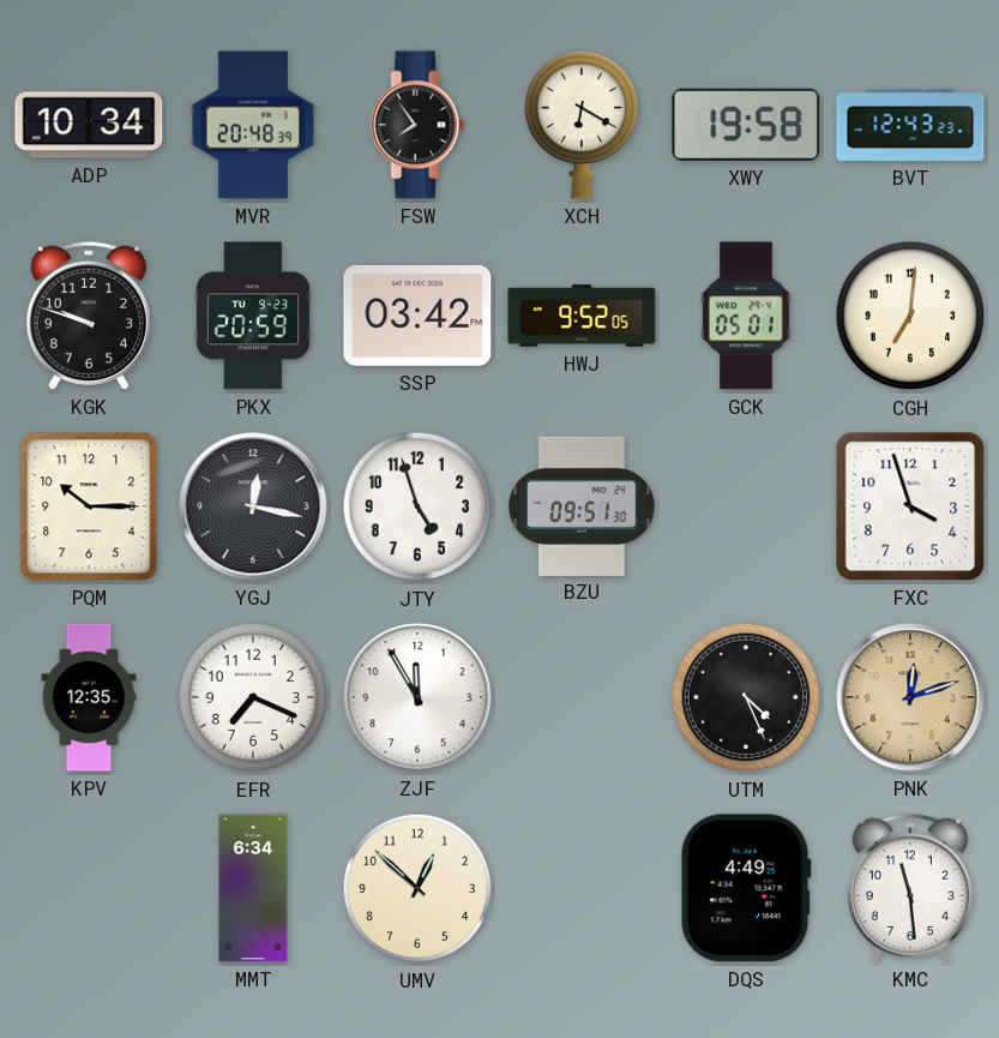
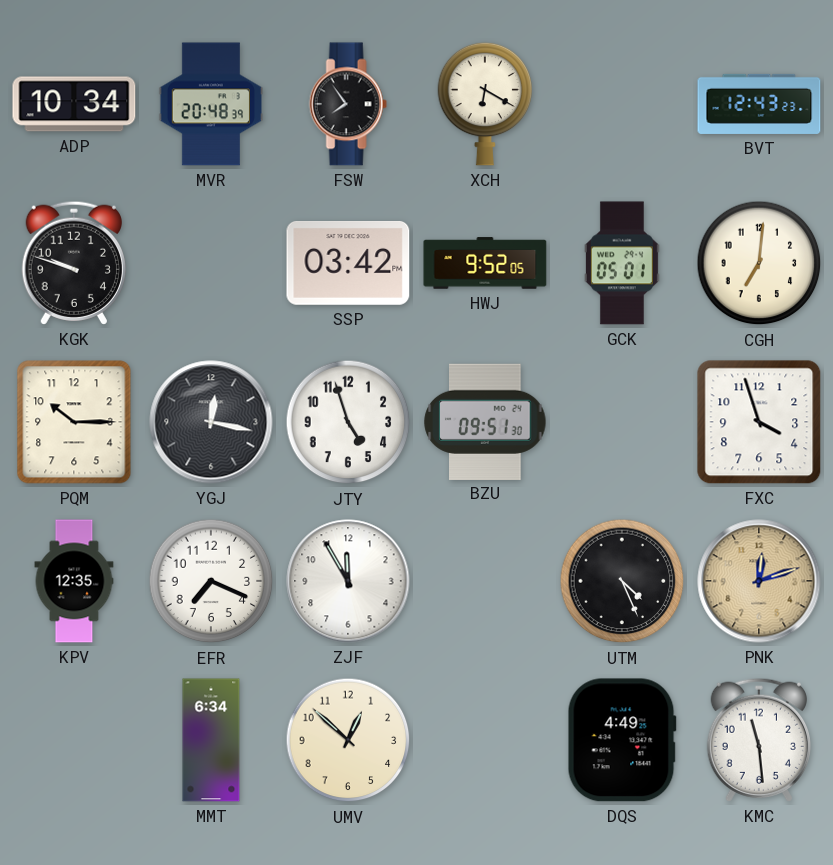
XWY: 19:58 -> none
PKX: 20:59 -> none
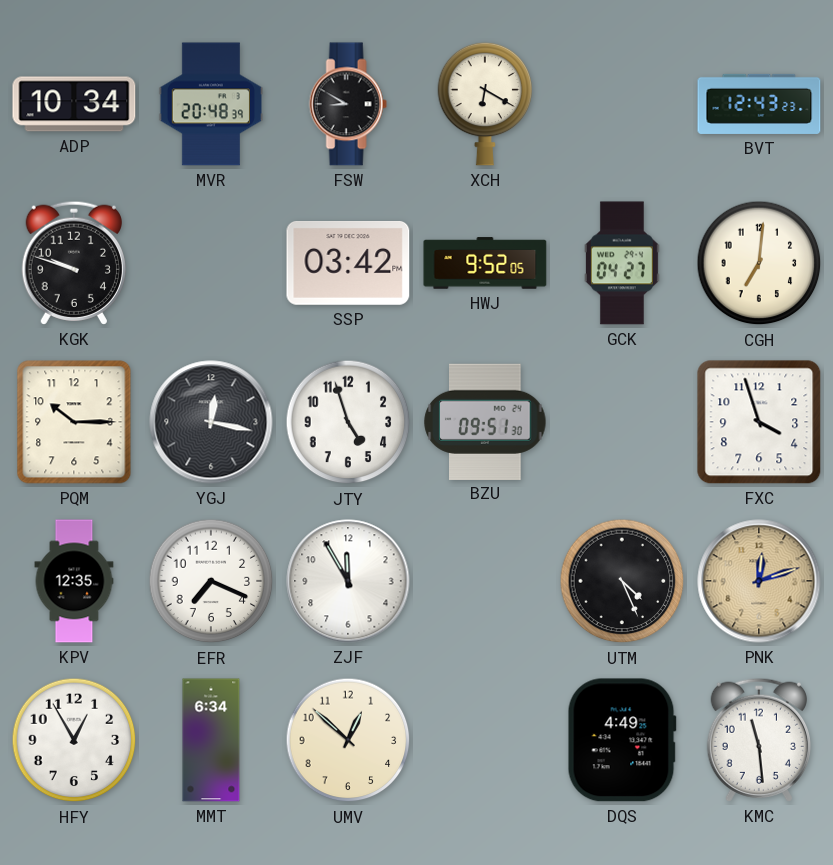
FSW: 7:54 -> 8:50
GCK: 05:01 -> 04:27
HFY: none -> 12:55
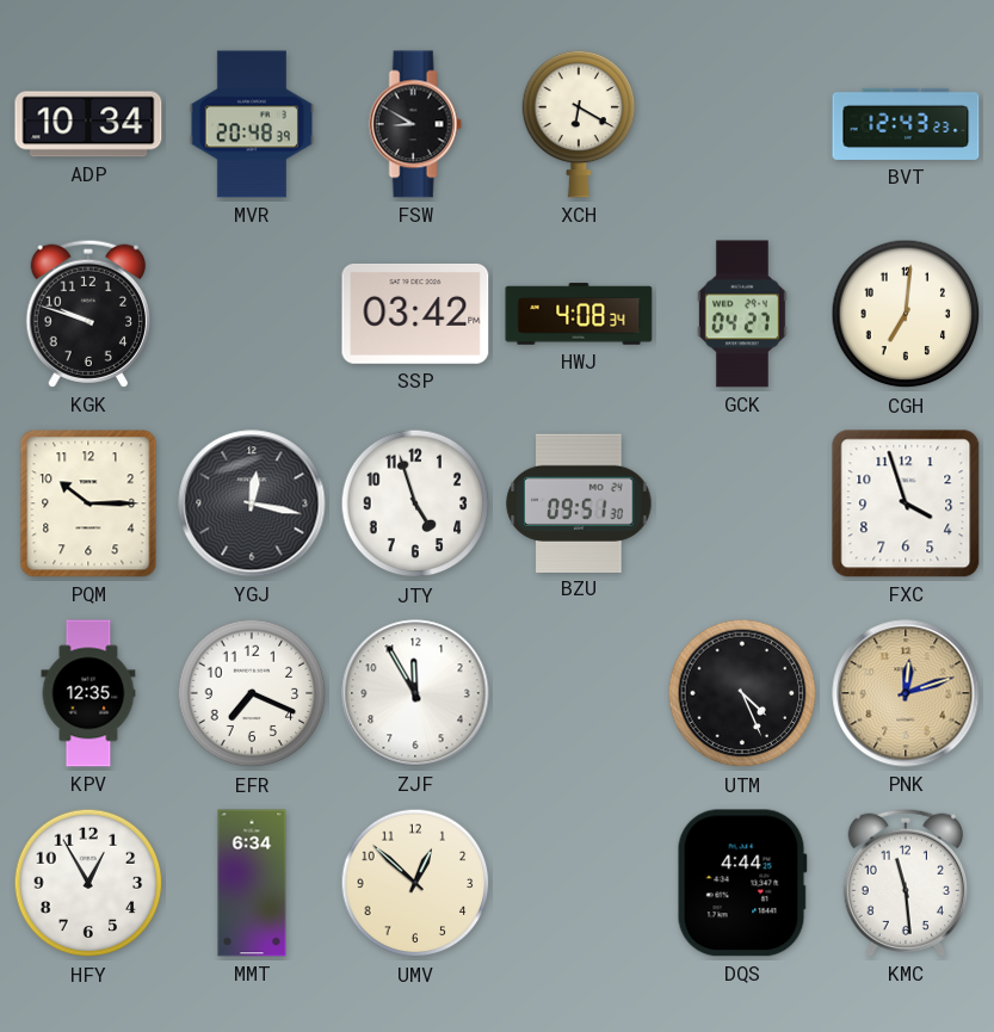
HWJ: 9:52 -> 4:08
DQS: 4:49 -> 4:44
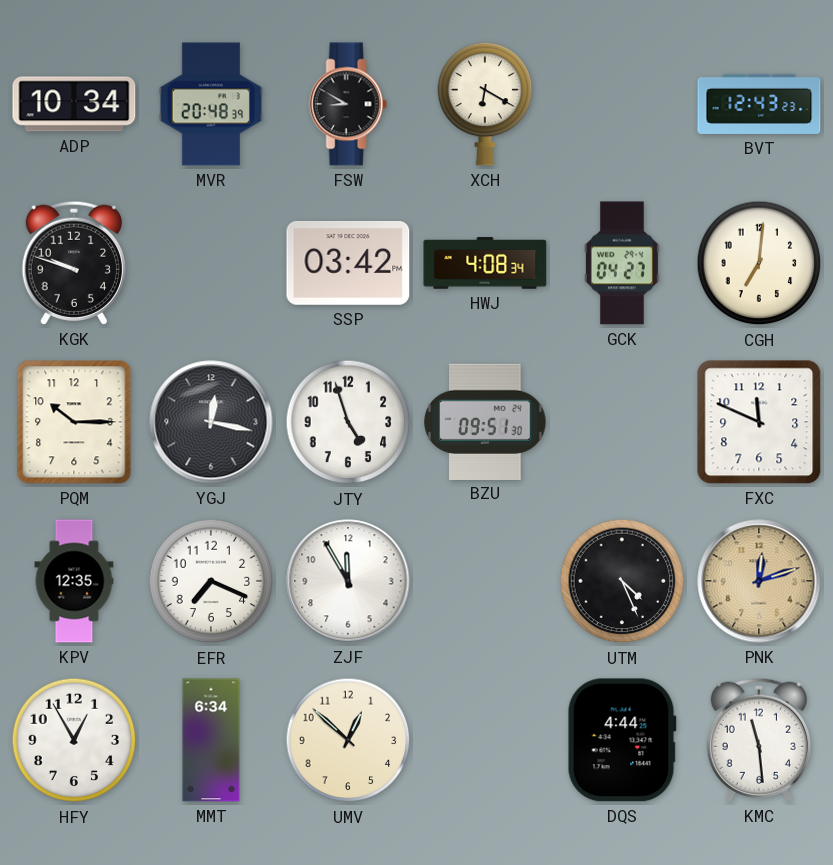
FXC: 3:57 -> 11:49
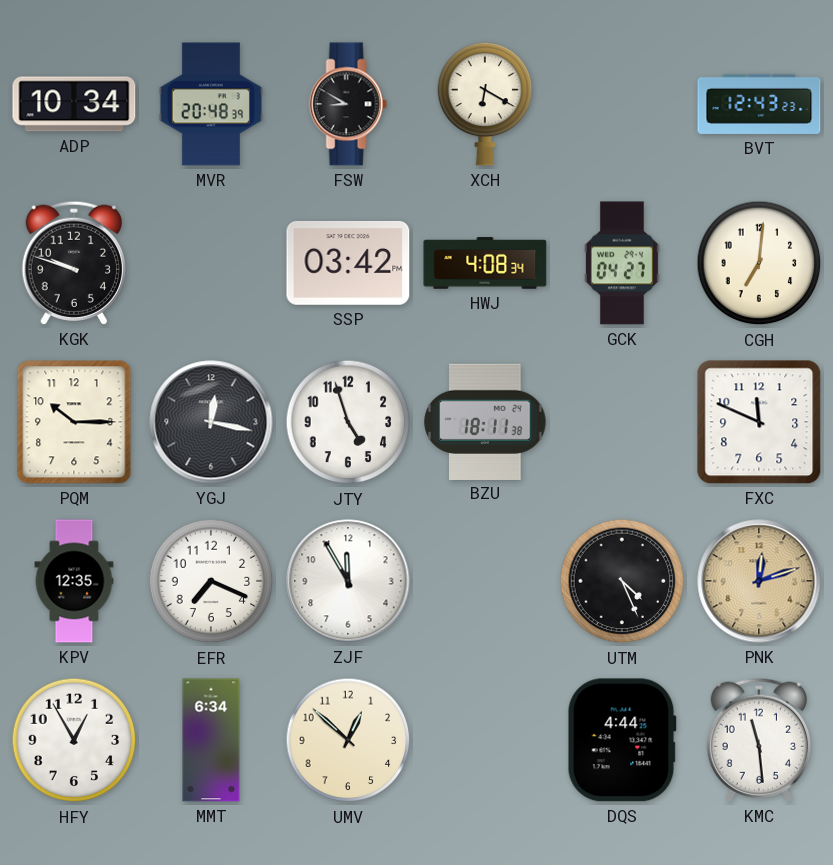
BZU: 09:51 -> 18:11
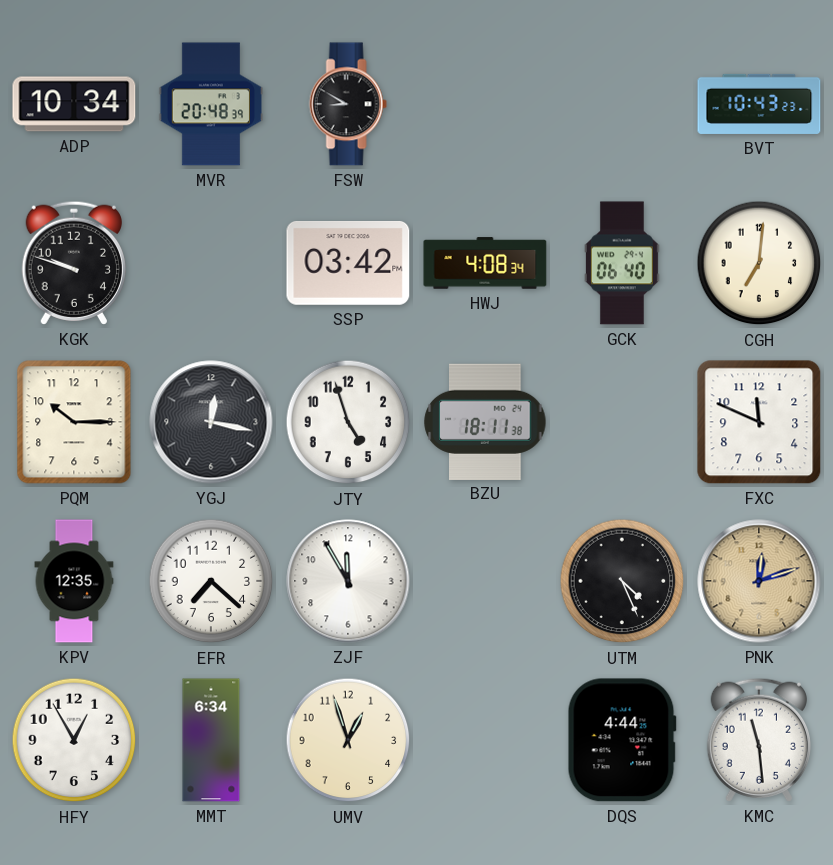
XCH: 6:20 -> none
BVT: 12:43 -> 10:43
GCK: 04:27 -> 06:40
EFR: 7:19 -> 7:22
UMV: 12:52 -> 12:57
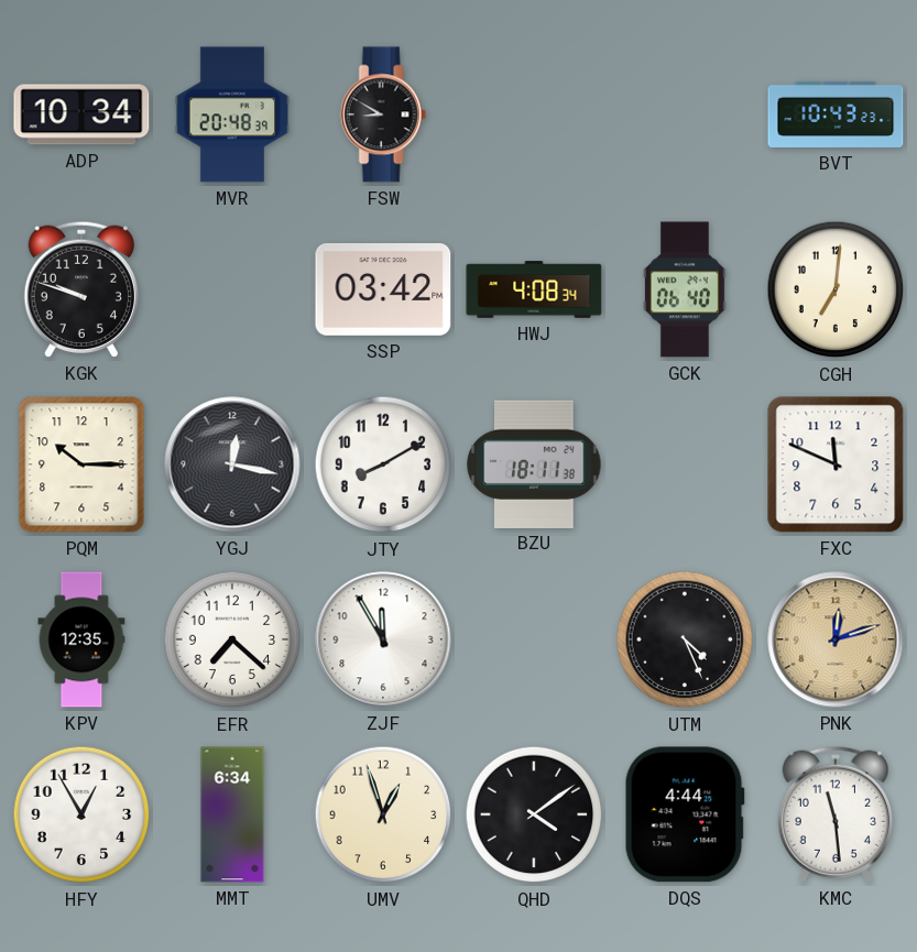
JTY: 4:57 -> 8:10
QHD: none -> 4:09
